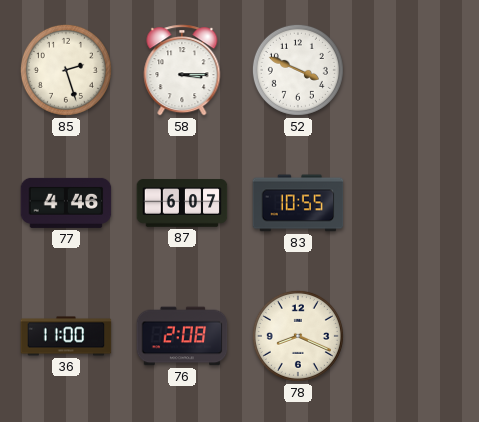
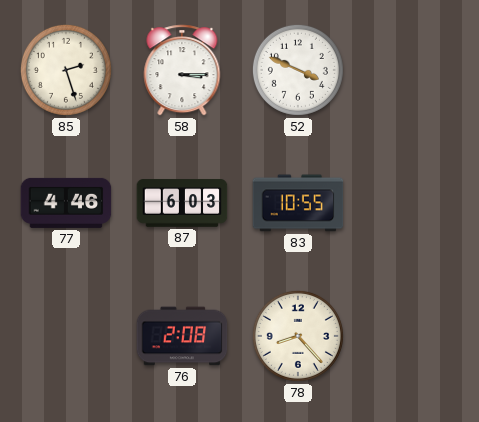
87: 6:07 -> 6:03
36: 11:00 -> none
78: 8:19 -> 8:23
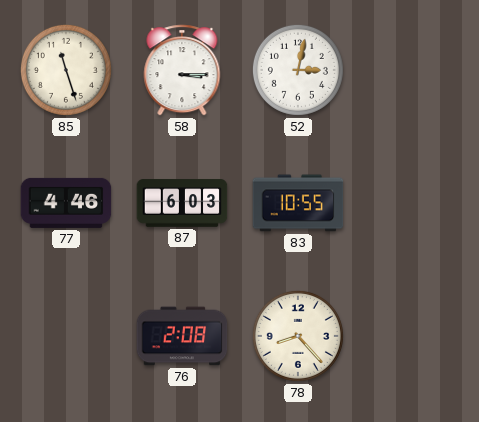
85: 2:27 -> 11:27
52: 3:49 -> 3:02
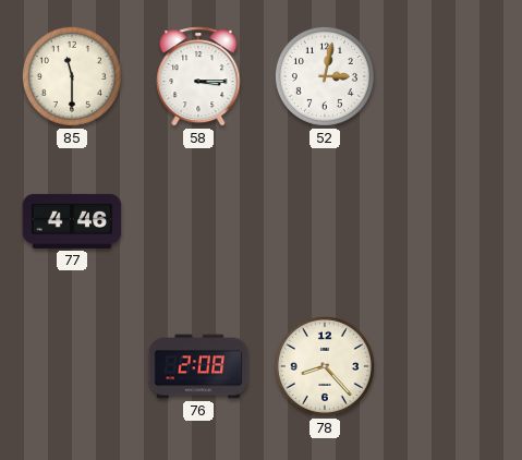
85: 11:27 -> 11:30
87: 6:03 -> none
83: 10:55 -> none
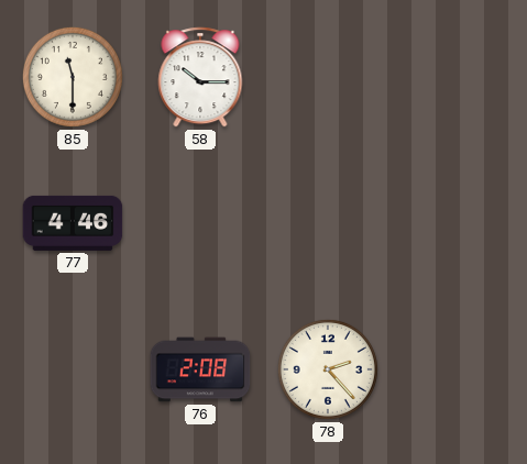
58: 3:15 -> 10:15
52: 3:02 -> none
78: 8:23 -> 2:23
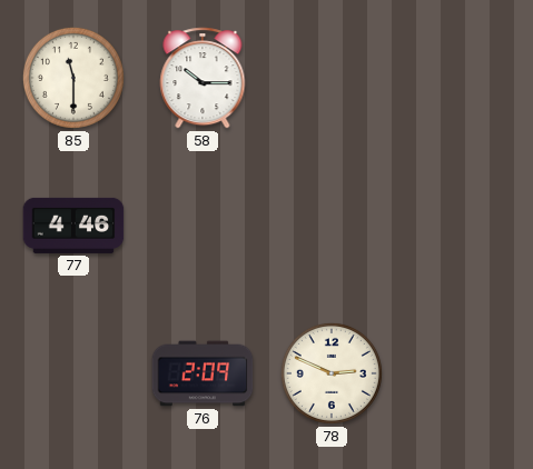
76: 2:08 -> 2:09
78: 2:23 -> 2:49
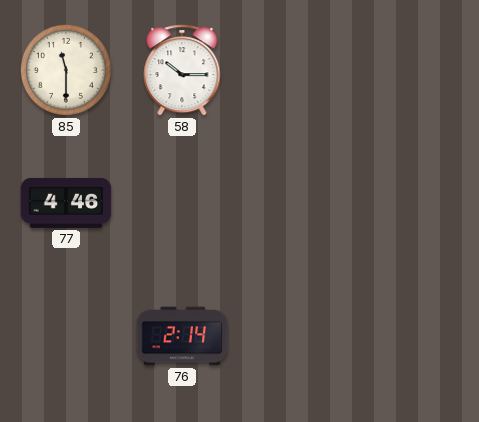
76: 2:09 -> 2:14
78: 2:49 -> none
